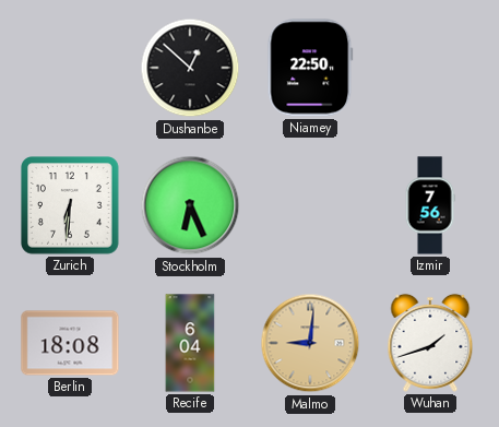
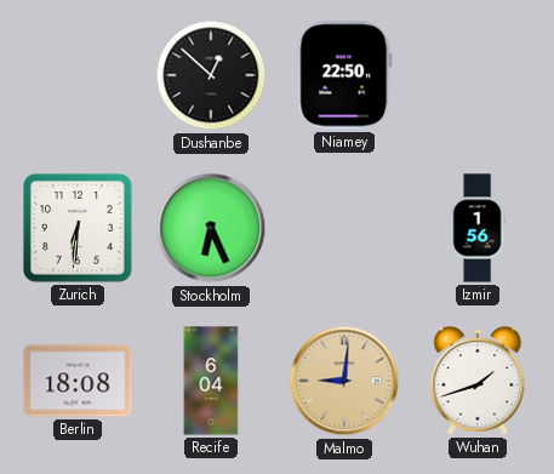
Izmir: 7:56 -> 1:56
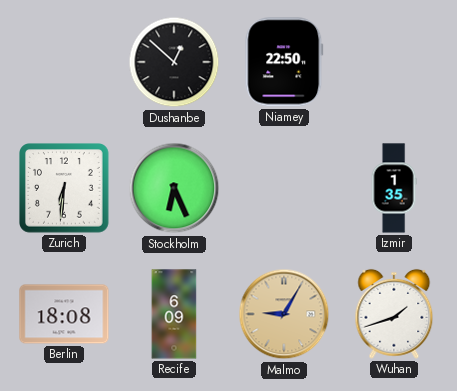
Izmir: 1:56 -> 1:35
Recife: 6:04 -> 6:09
Malmo: 9:01 -> 9:05
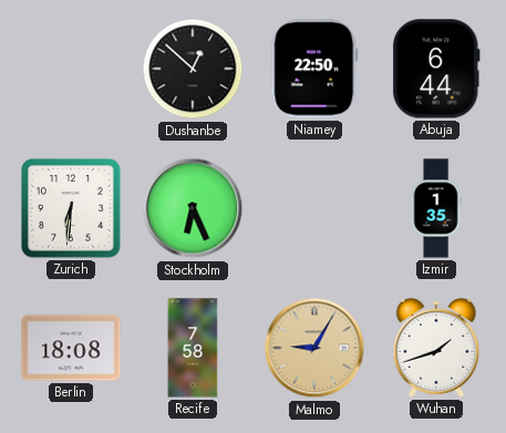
Abuja: none -> 6:44
Recife: 6:09 -> 7:58
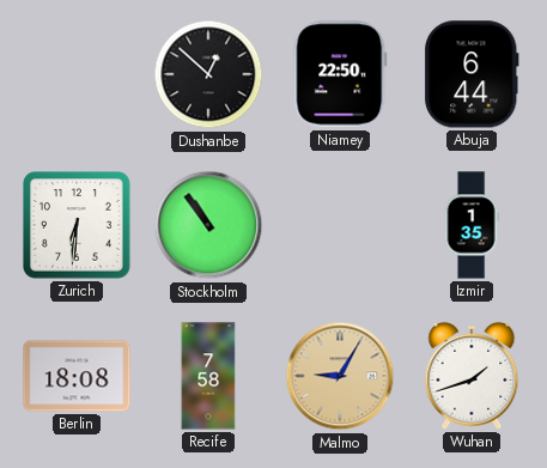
Stockholm: 6:26 -> 10:54
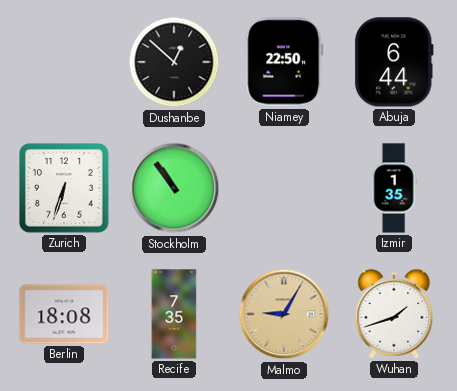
Zurich: 6:31 -> 6:33
Recife: 7:58 -> 7:35
